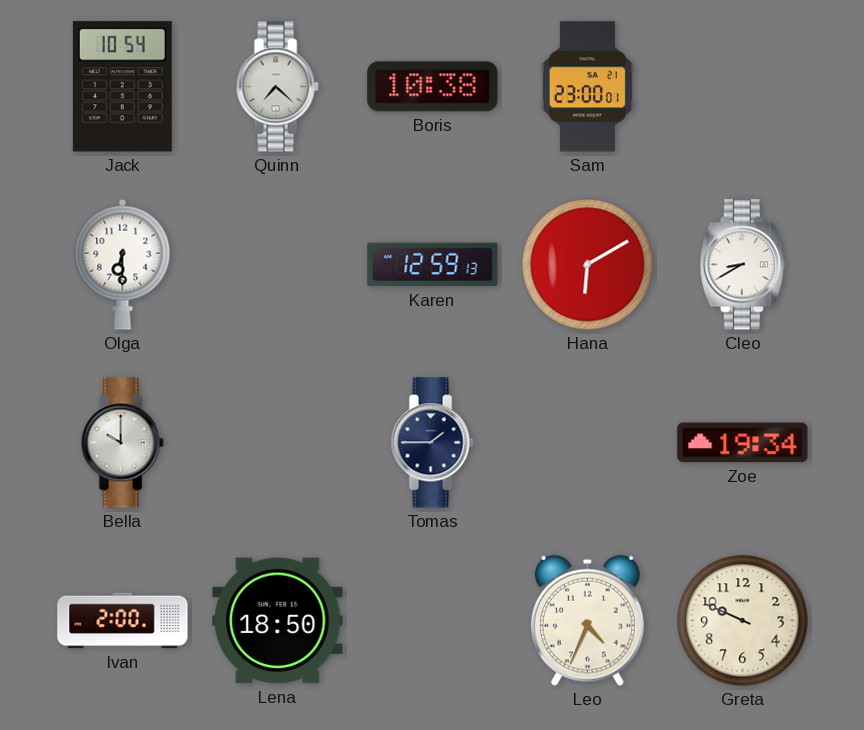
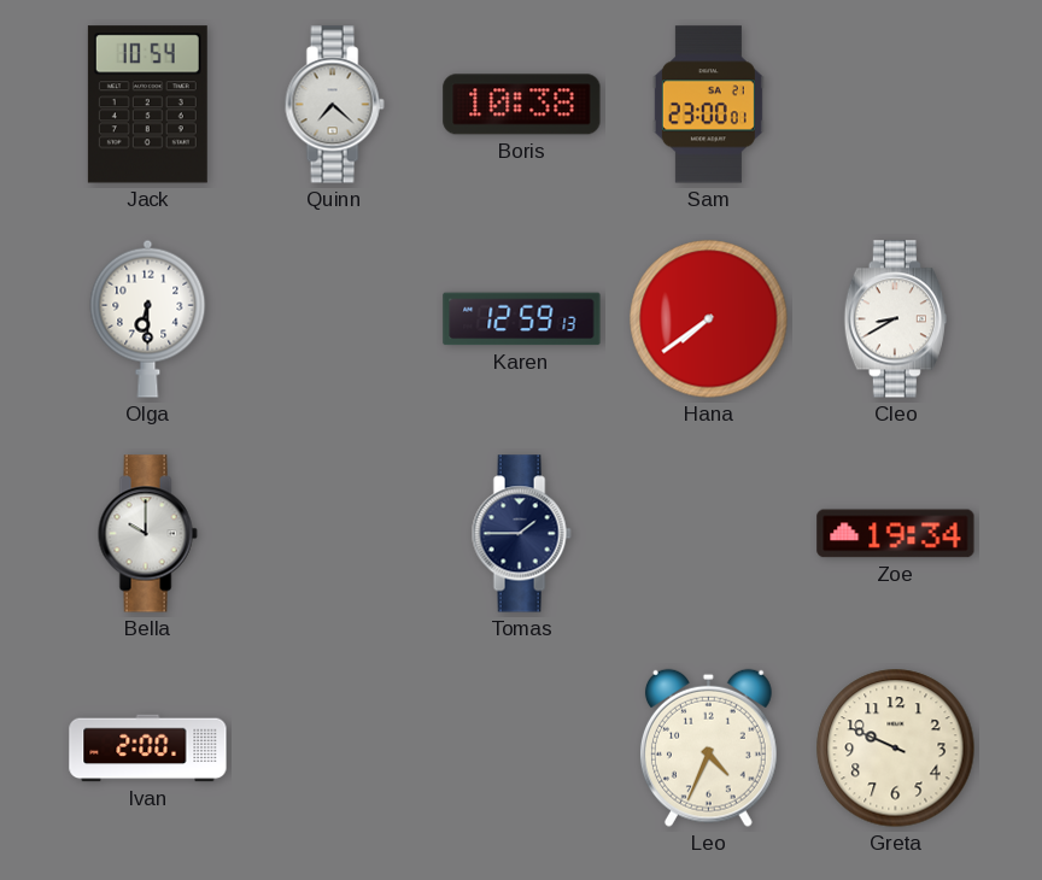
Hana: 6:10 -> 7:39
Lena: 18:50 -> none
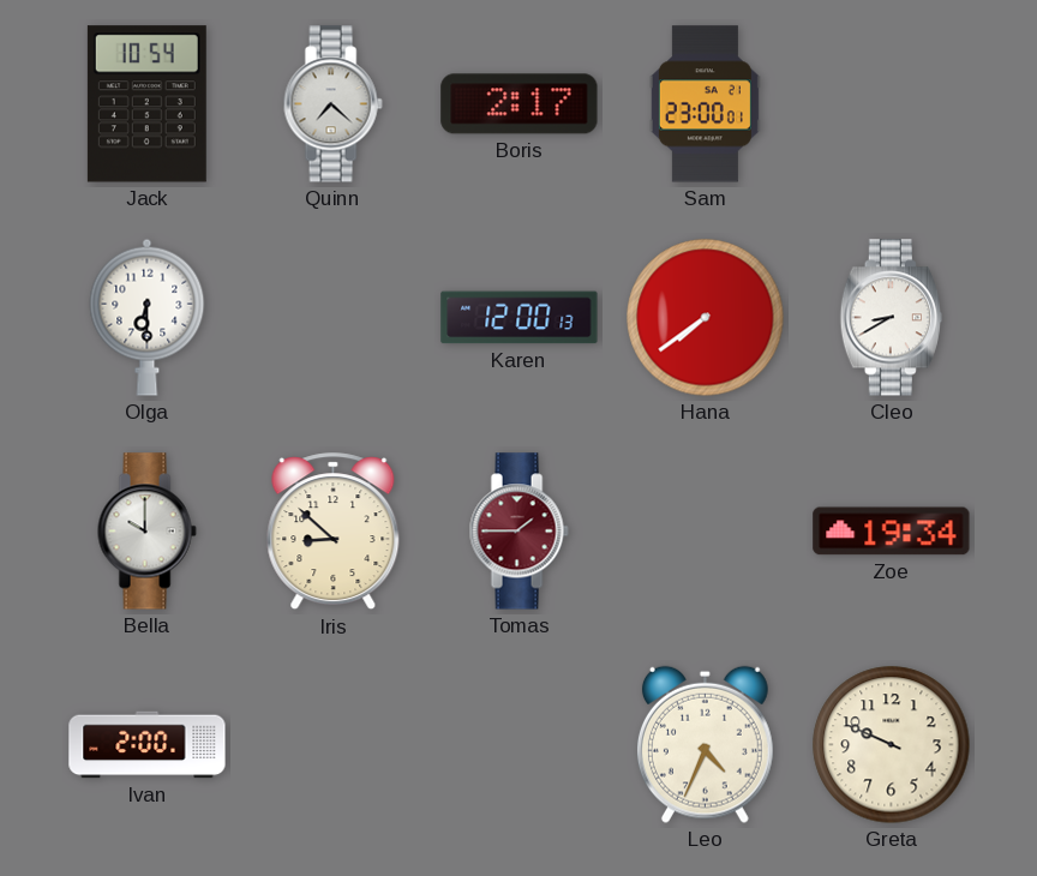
Boris: 10:38 -> 2:17
Karen: 12:59 -> 12:00
Iris: none -> 8:52
Tomas dial: navy -> burgundy
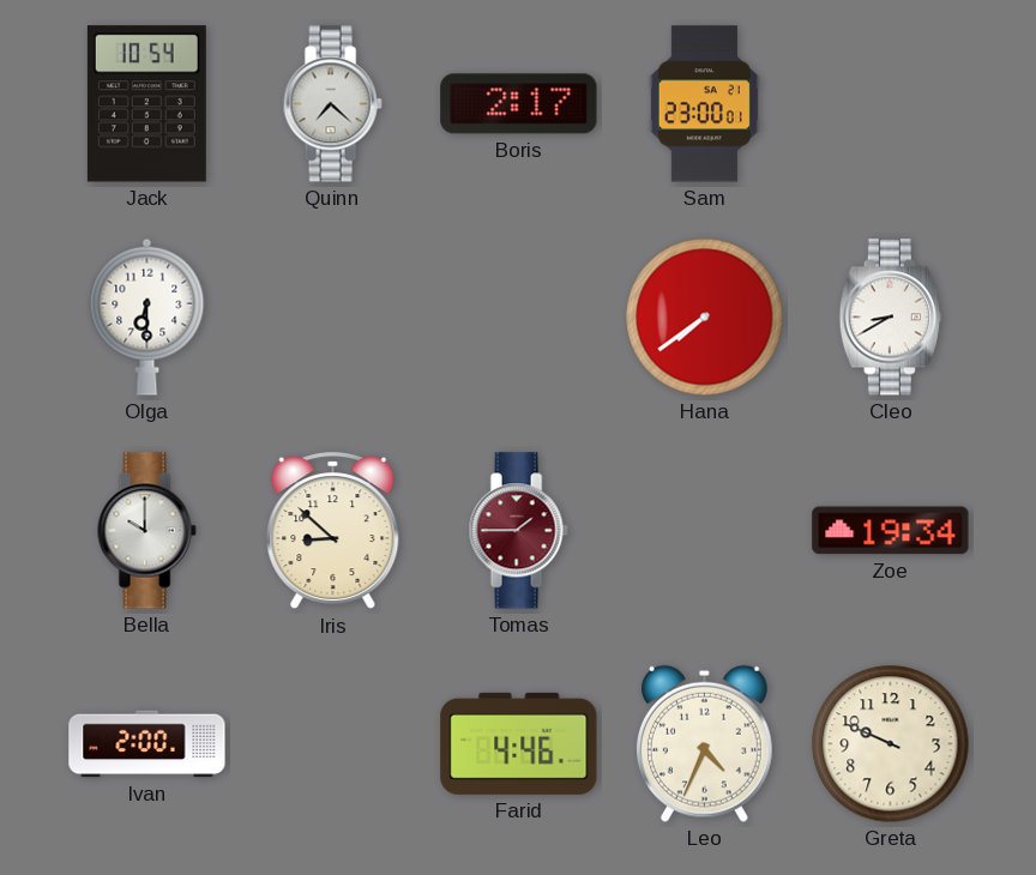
Karen: 12:00 -> none
Farid: none -> 4:46
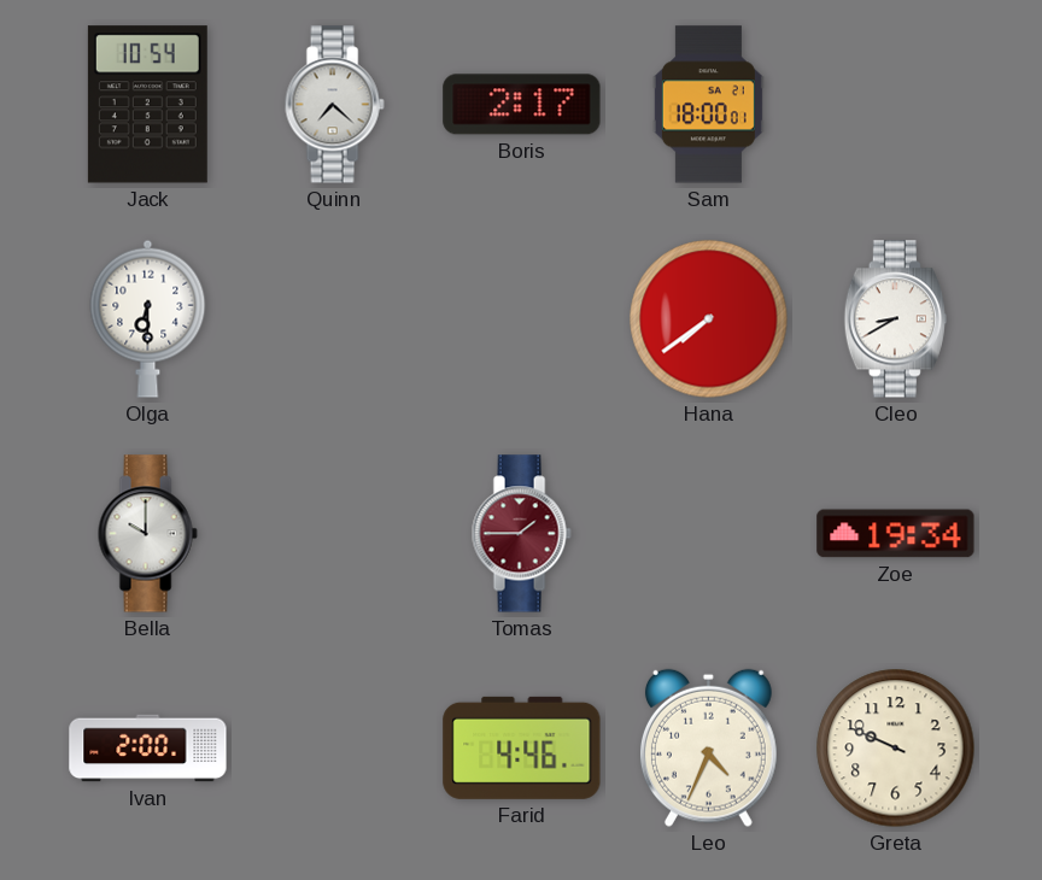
Sam: 23:00 -> 18:00
Iris: 8:52 -> none
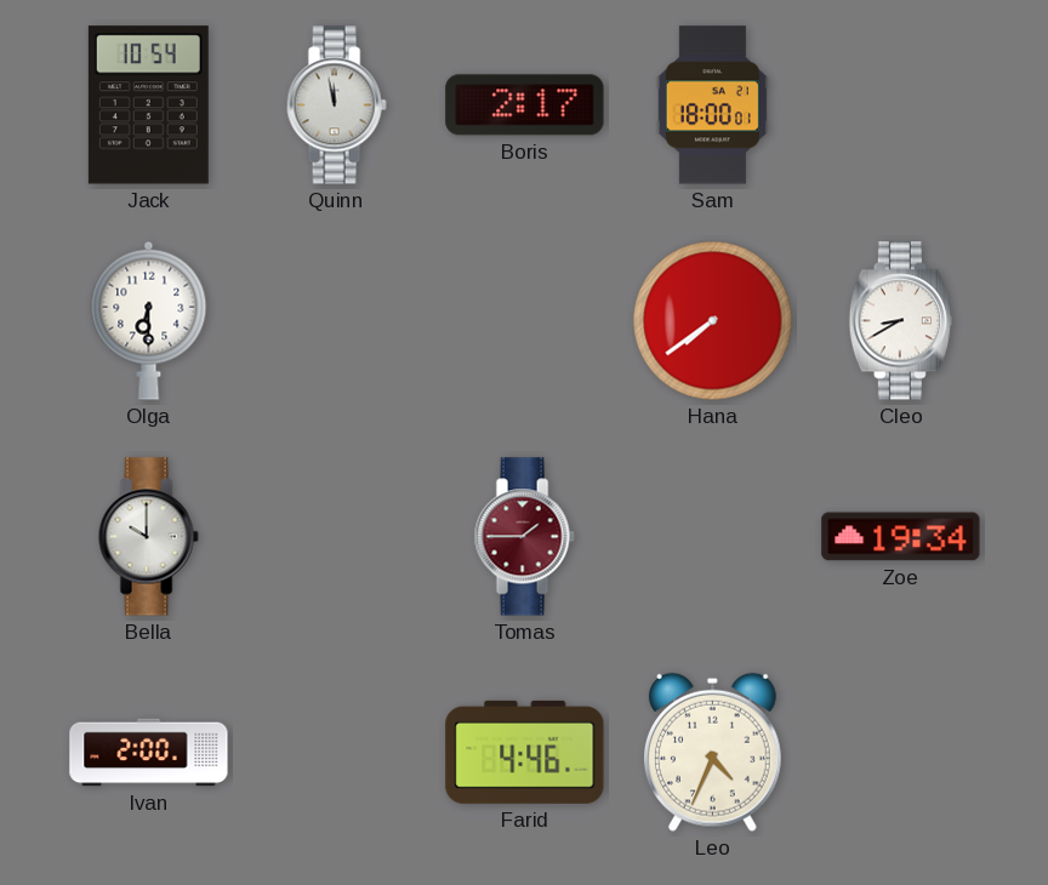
Quinn: 7:22 -> 11:58
Greta: 9:49 -> none
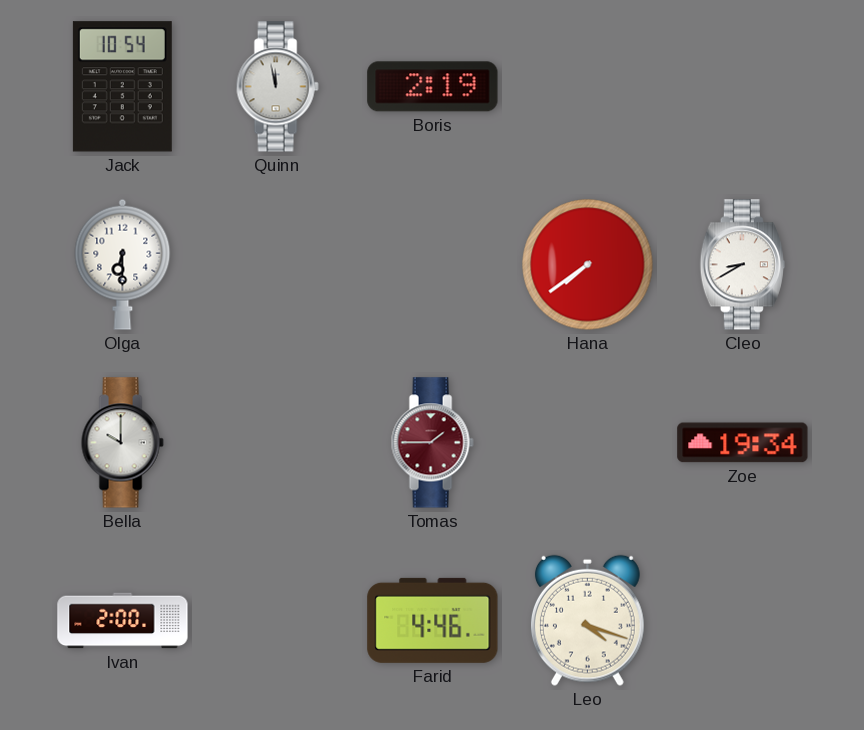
Boris: 2:17 -> 2:19
Sam: 18:00 -> none
Leo: 4:34 -> 4:18
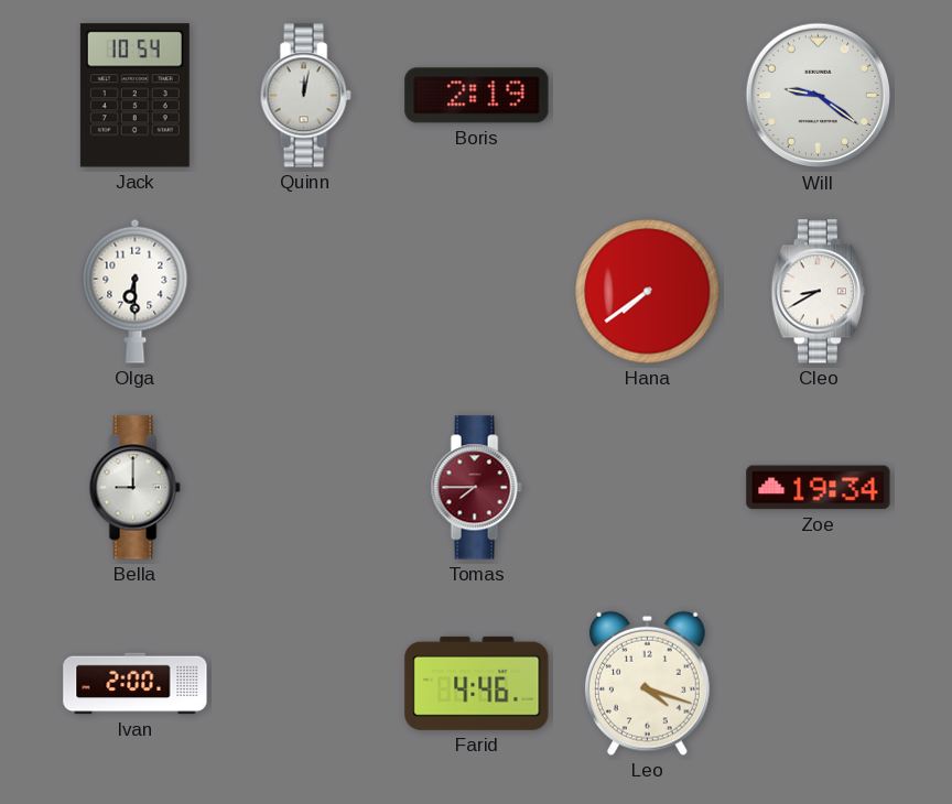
Quinn: 11:58 -> 12:02
Will: none -> 9:21
Bella: 10:00 -> 9:00
Tomas: 1:45 -> 7:45
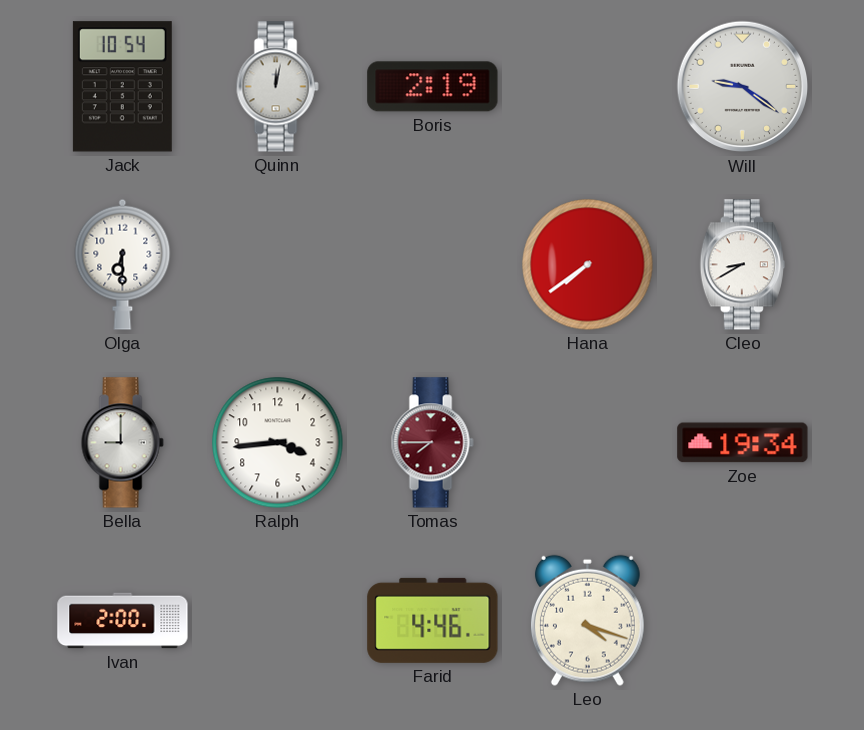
Ralph: none -> 3:44
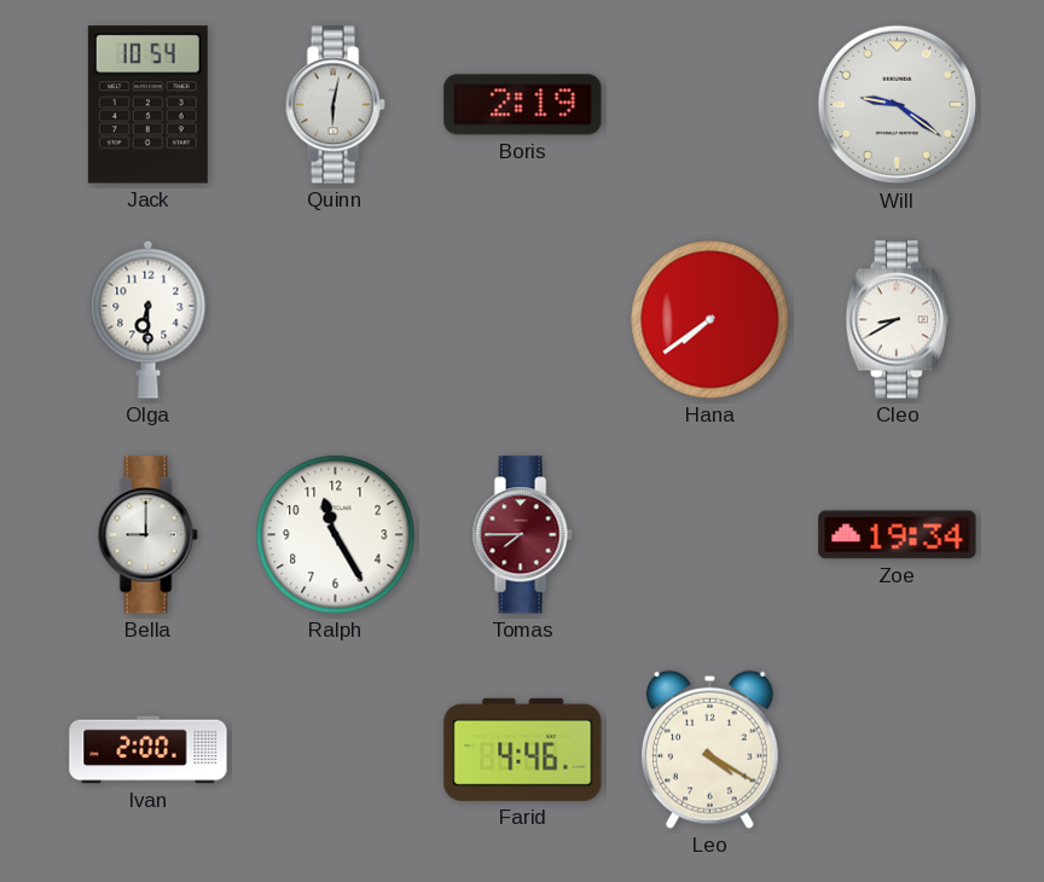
Quinn: 12:02 -> 6:02
Ralph: 3:44 -> 11:25
Leo: 4:18 -> 4:20
